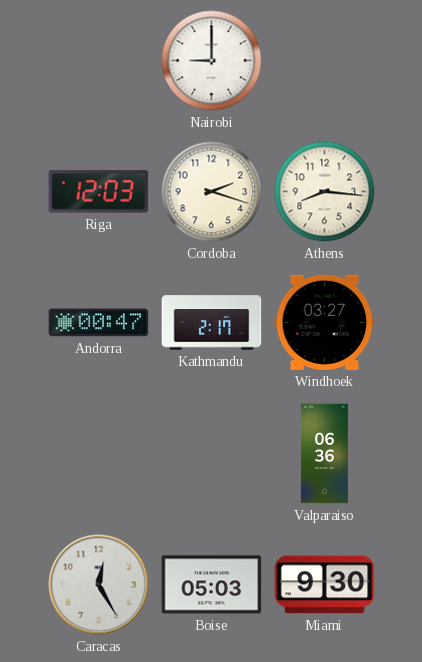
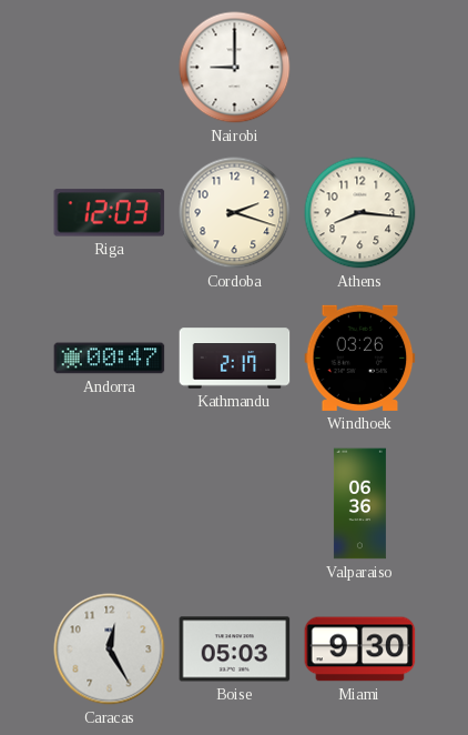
Windhoek: 03:27 -> 03:26
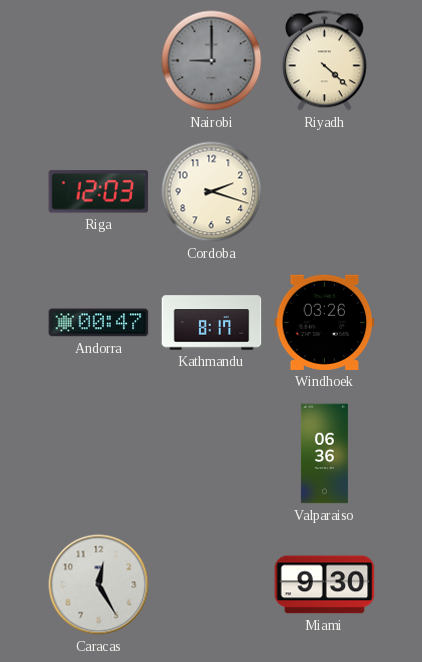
Nairobi dial: white -> grey
Riyadh: none -> 4:22
Athens: 8:16 -> none
Kathmandu: 2:17 -> 8:17
Boise: 05:03 -> none
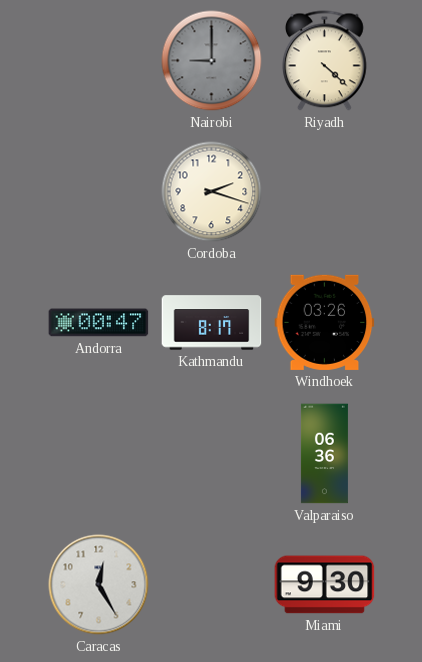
Riga: 12:03 -> none
